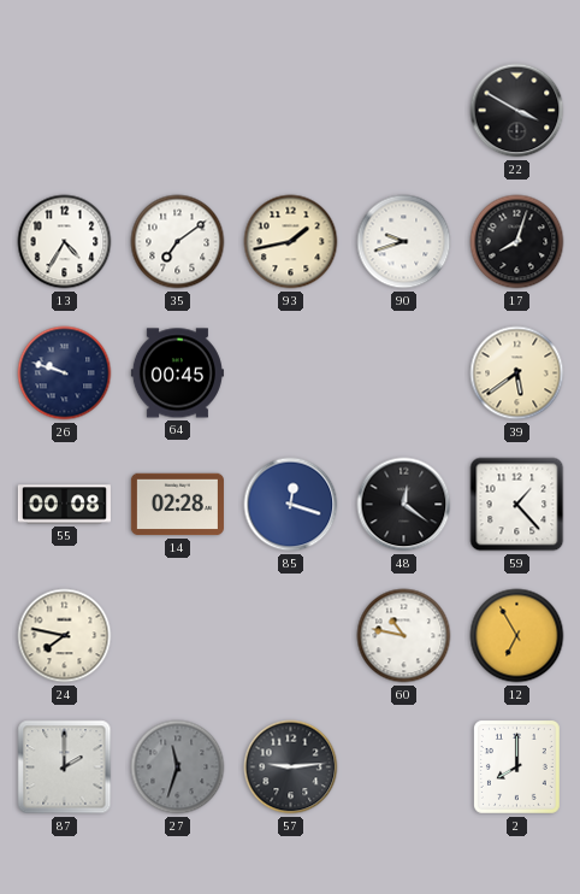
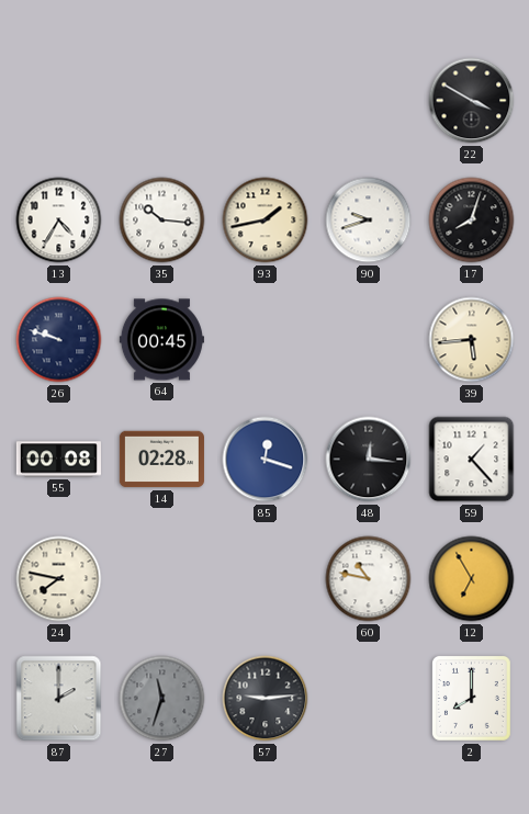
35: 7:09 -> 10:16
39: 5:39 -> 5:44
48: 12:21 -> 12:16
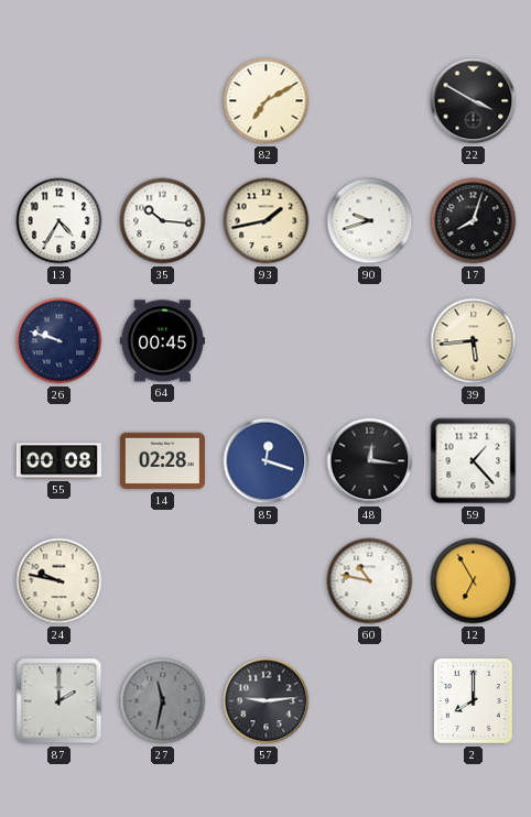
82: none -> 7:10
24: 7:47 -> 9:47
27: 11:33 -> 11:32
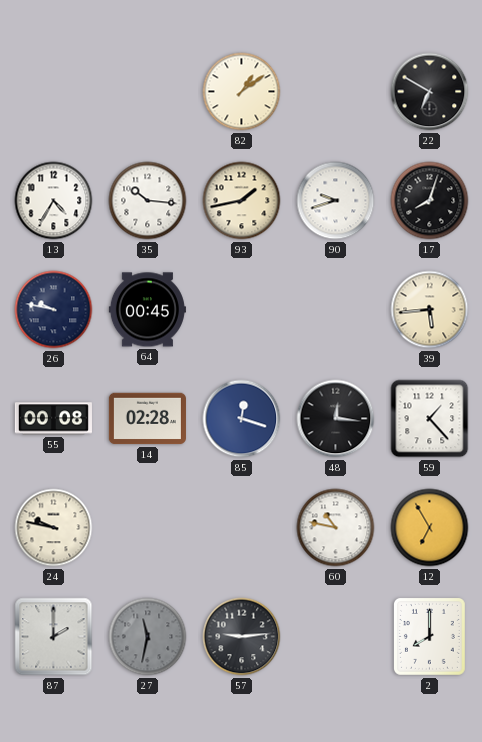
82: 7:10 -> 1:09
22: 3:50 -> 6:50
26: 9:48 -> 9:47
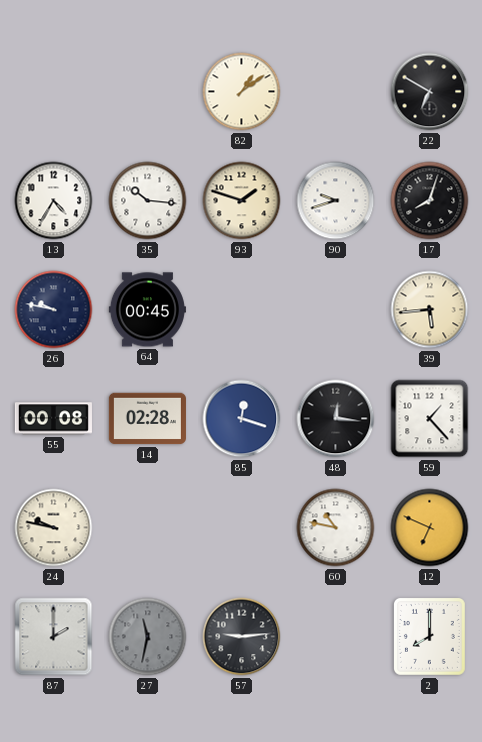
93: 1:43 -> 1:48
12: 6:55 -> 6:49
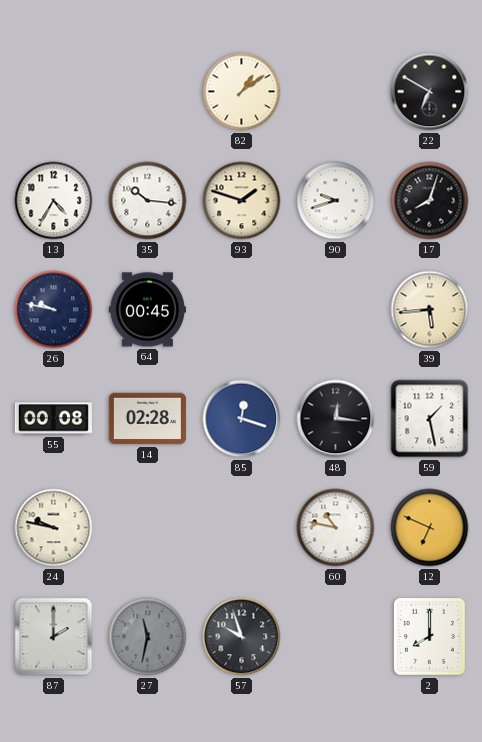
59: 1:23 -> 1:28
57: 9:14 -> 9:57
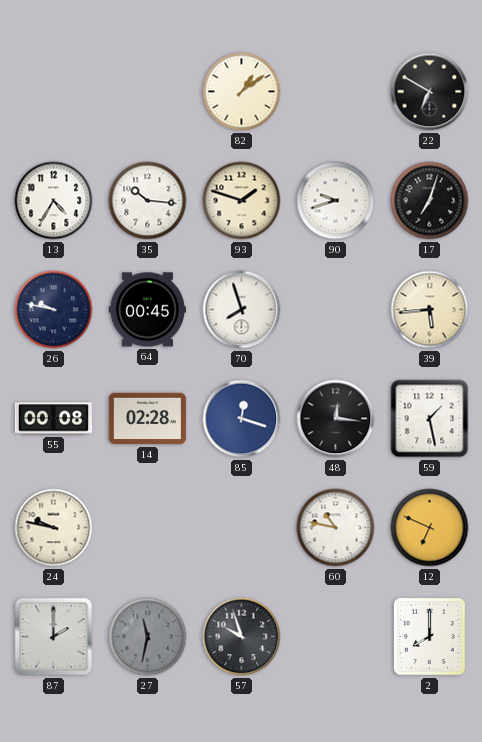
17: 8:03 -> 7:03
70: none -> 7:57
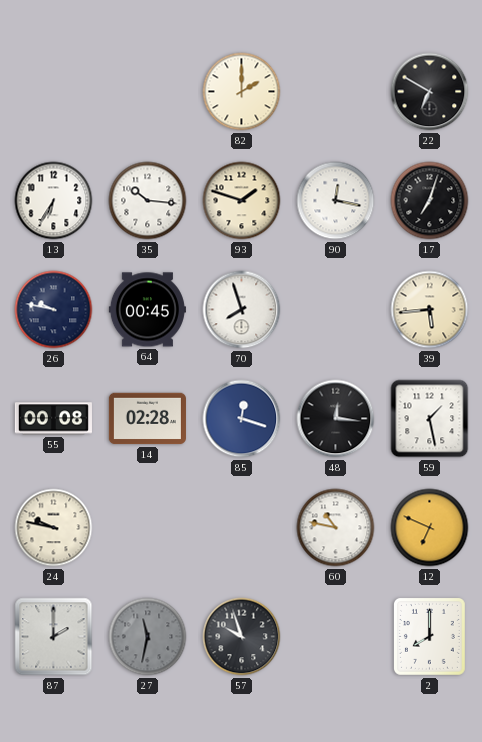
82: 1:09 -> 2:00
13: 4:35 -> 6:35
90: 9:42 -> 12:17
